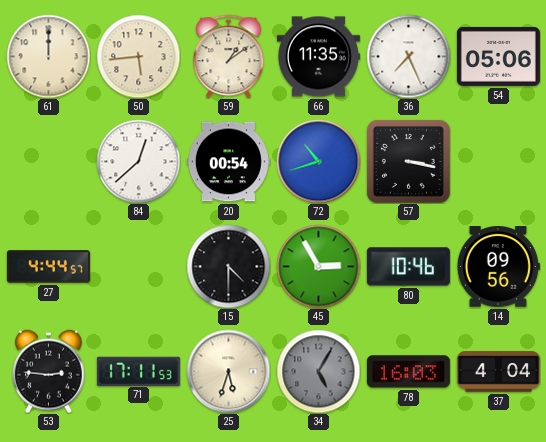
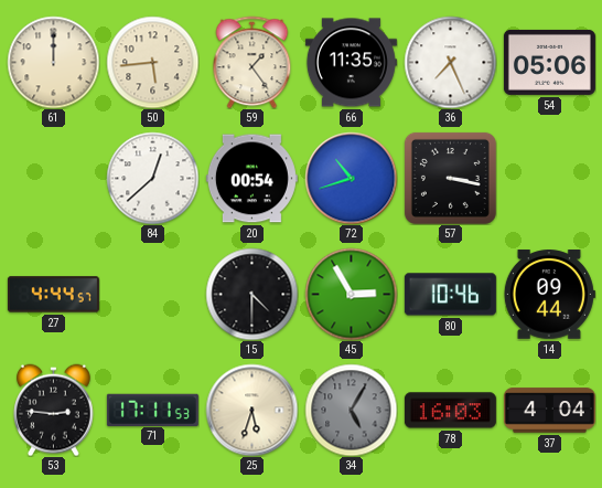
59: 1:09 -> 1:24
14: 09:56 -> 09:44
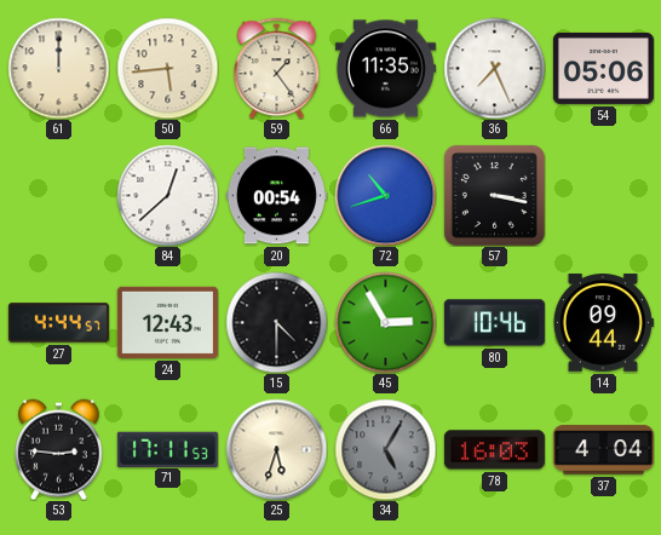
24: none -> 12:43
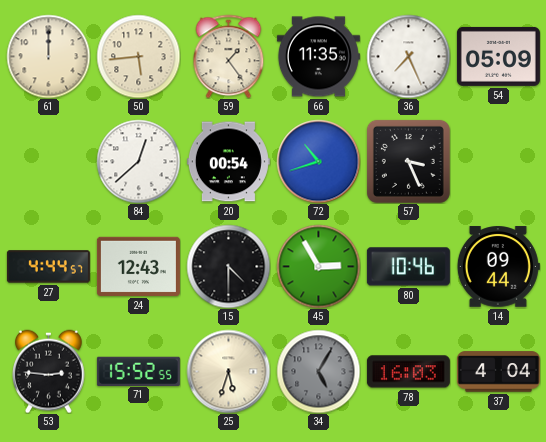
54: 05:06 -> 05:09
57: 3:17 -> 3:26
71: 17:11 -> 15:52
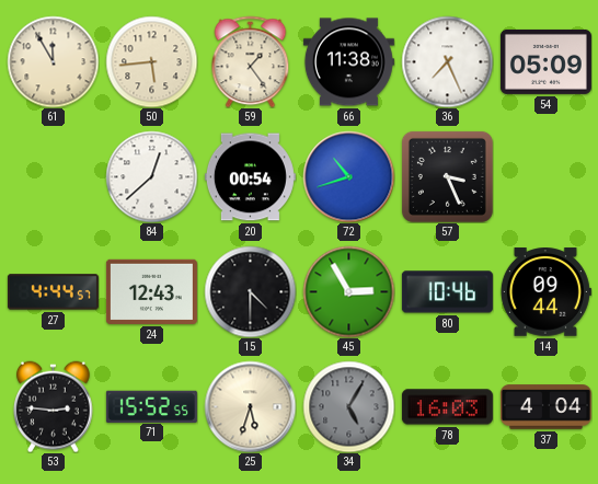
61: 12:00 -> 11:55
66: 11:35 -> 11:38
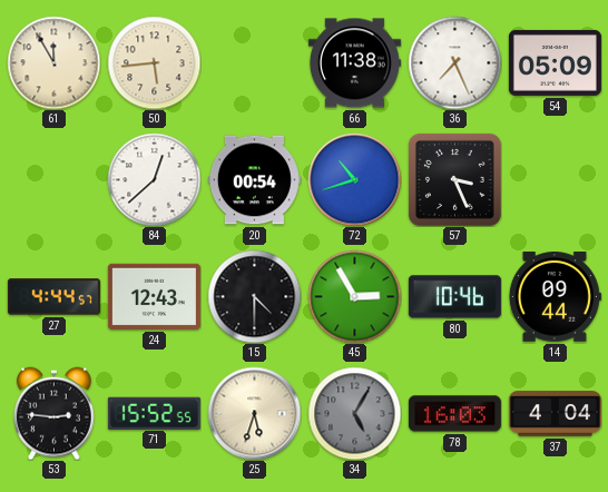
59: 1:24 -> none
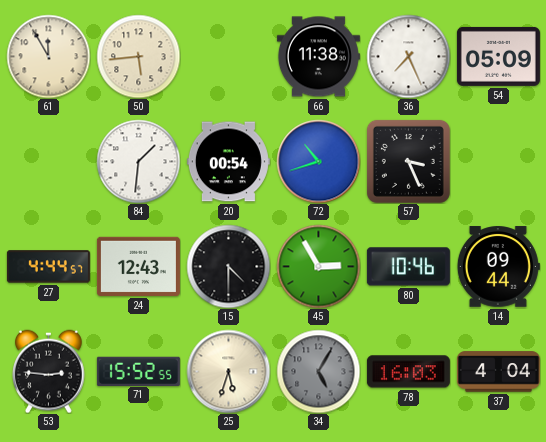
84: 12:38 -> 1:31
